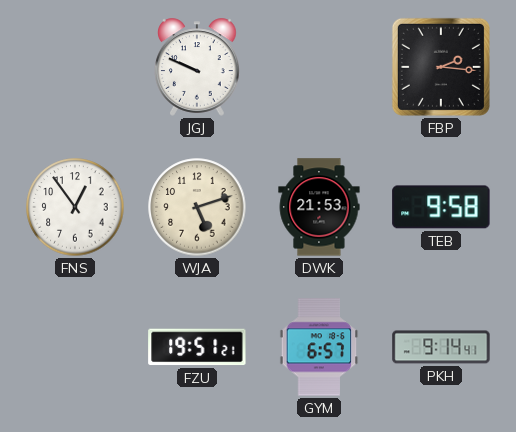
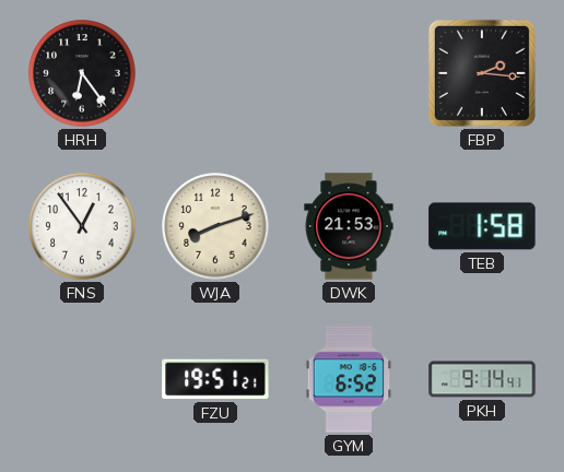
HRH: none -> 6:24
JGJ: 9:49 -> none
WJA: 5:12 -> 8:12
TEB: 9:58 -> 1:58
GYM: 6:57 -> 6:52
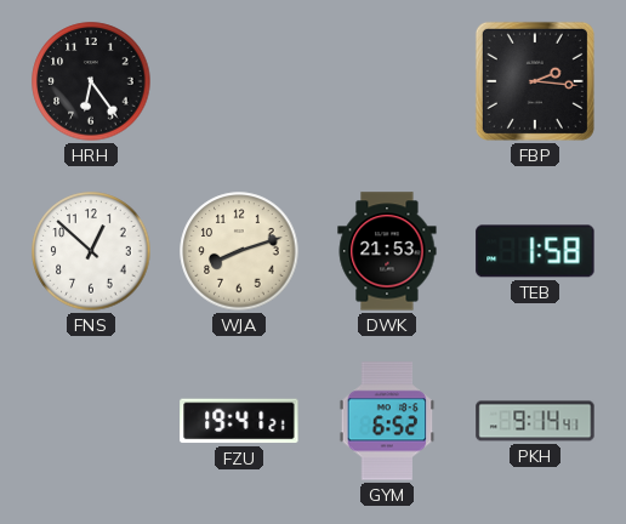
FNS: 12:54 -> 12:52
FZU: 19:51 -> 19:41
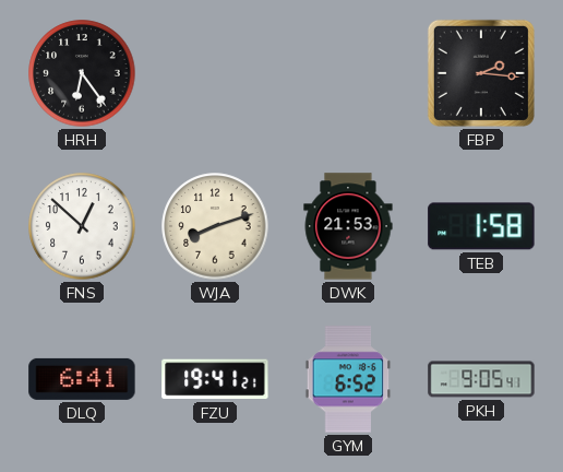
DLQ: none -> 6:41
PKH: 9:14 -> 9:05
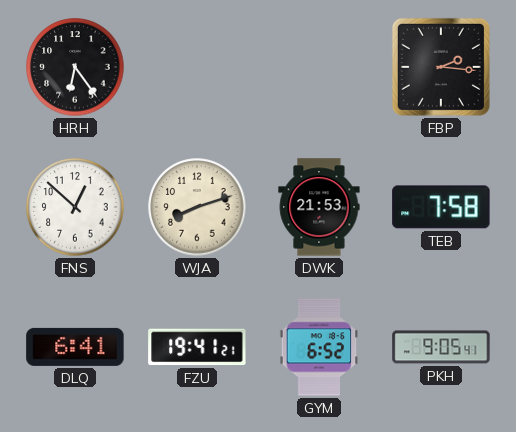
TEB: 1:58 -> 7:58
